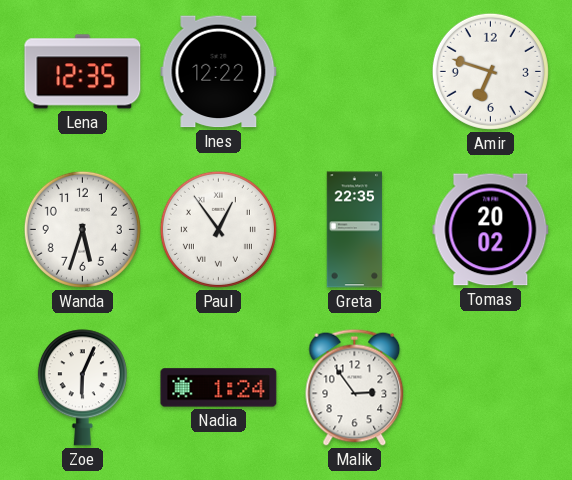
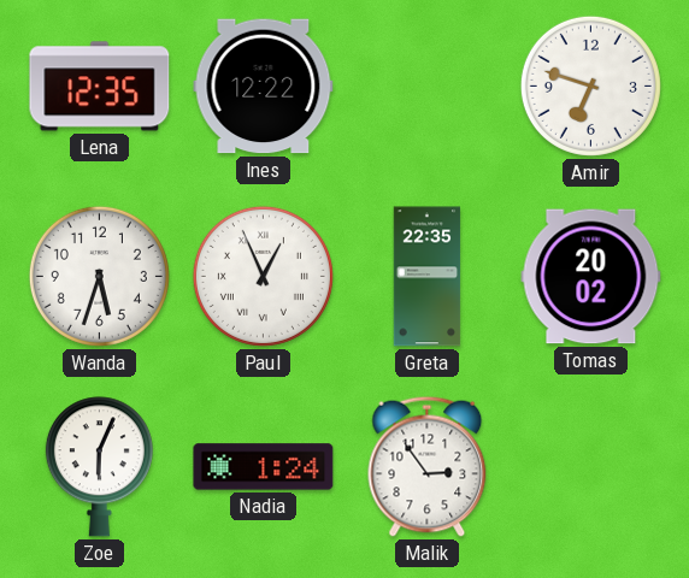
Paul: 12:54 -> 12:56
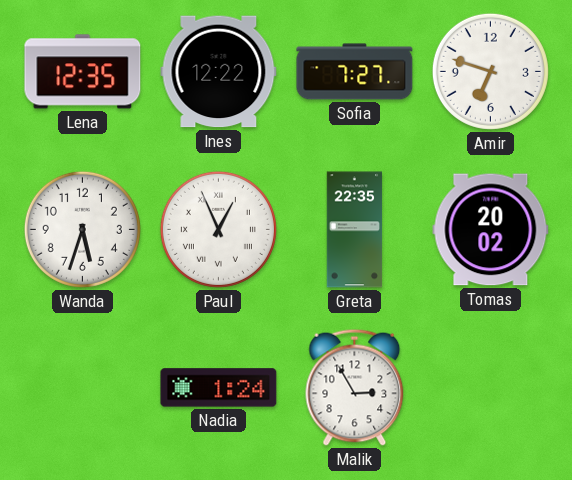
Sofia: none -> 7:27
Zoe: 6:04 -> none
Malik: 2:54 -> 2:55
